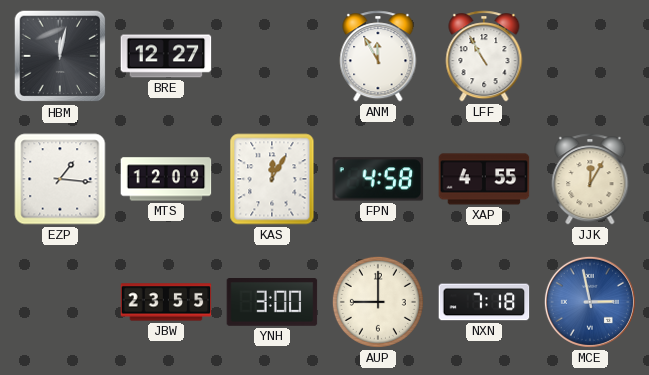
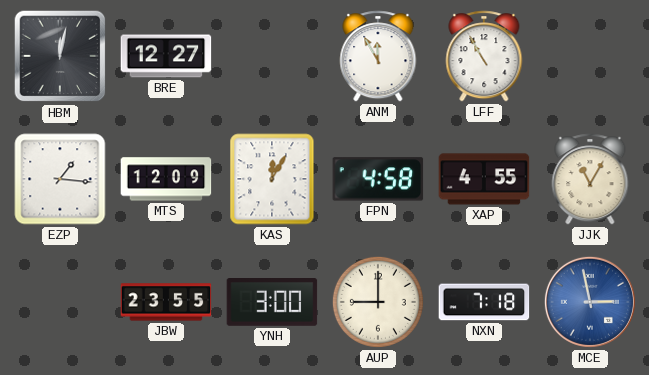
JJK: 12:05 -> 11:05
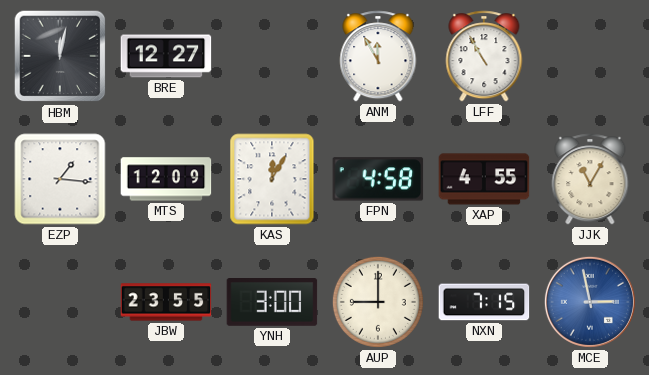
NXN: 7:18 -> 7:15
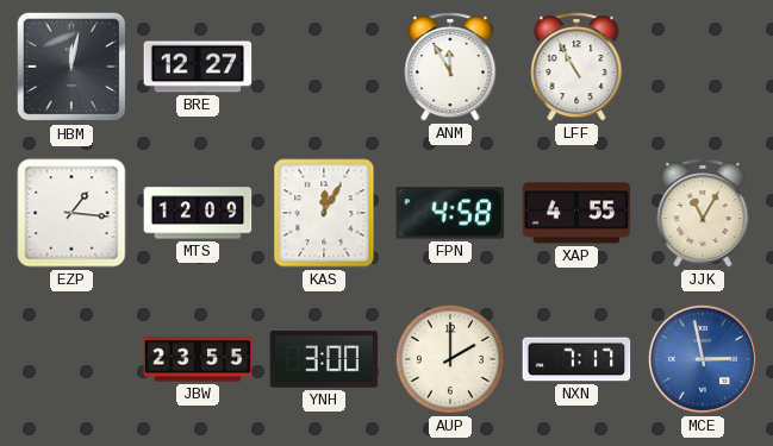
AUP: 9:00 -> 2:00
NXN: 7:15 -> 7:17
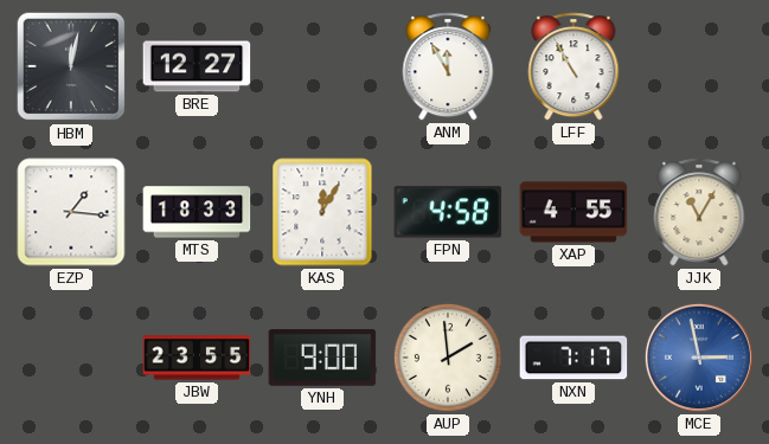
MTS: 12:09 -> 18:33
YNH: 3:00 -> 9:00
AUP: 2:00 -> 1:59
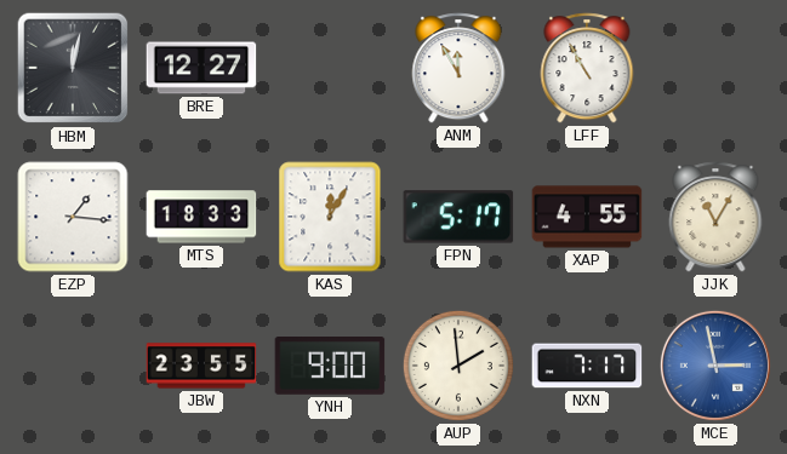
FPN: 4:58 -> 5:17
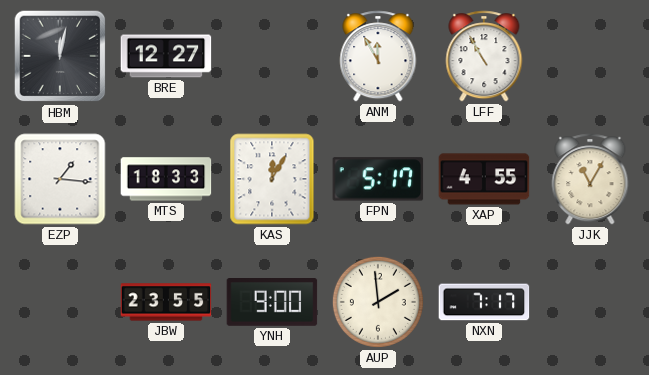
MCE: 2:58 -> none
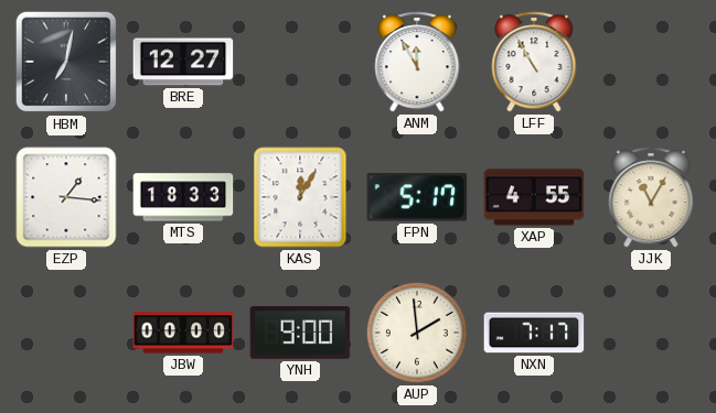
HBM: 12:02 -> 7:02
JBW: 23:55 -> 00:00
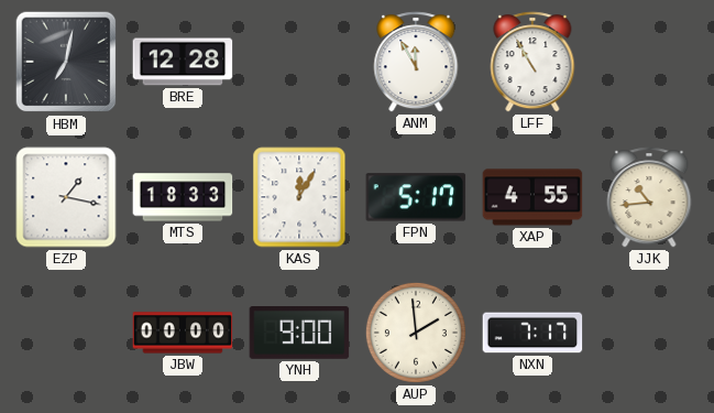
BRE: 12:27 -> 12:28
EZP: 1:16 -> 1:17
JJK: 11:05 -> 10:44
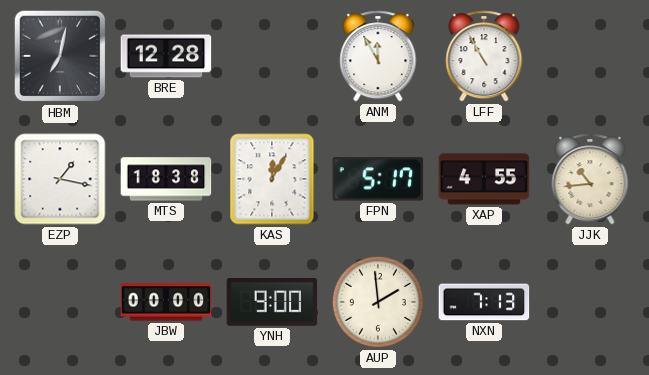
MTS: 18:33 -> 18:38
NXN: 7:17 -> 7:13
